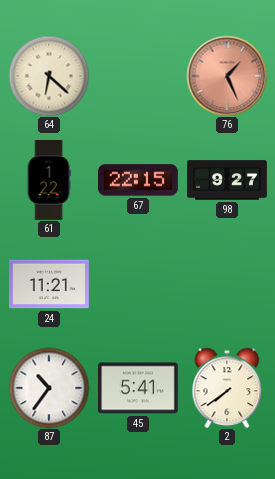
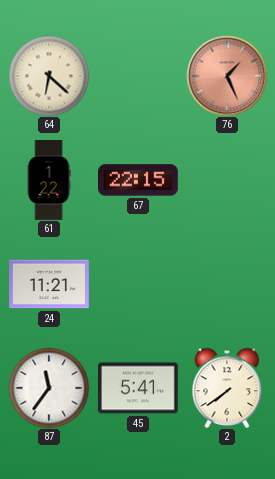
98: 9:27 -> none
87: 10:36 -> 11:36
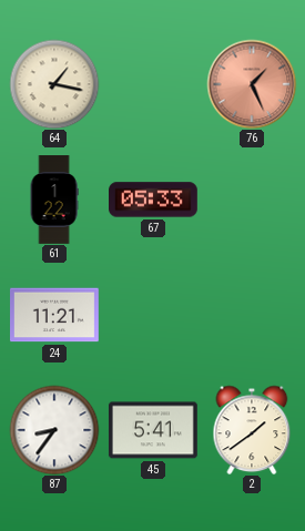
64: 6:22 -> 1:17
67: 22:15 -> 05:33
87: 11:36 -> 8:36
2: 7:39 -> 1:39
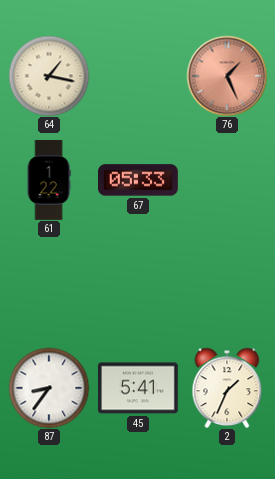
24: 11:21 -> none
2: 1:39 -> 1:34
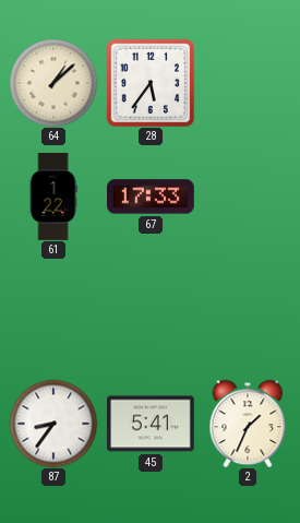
64: 1:17 -> 1:08
28: none -> 5:36
76: 1:26 -> none
67: 05:33 -> 17:33
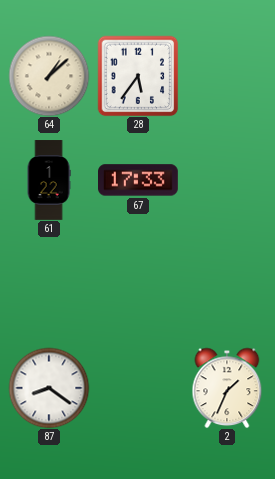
87: 8:36 -> 8:21
45: 5:41 -> none
